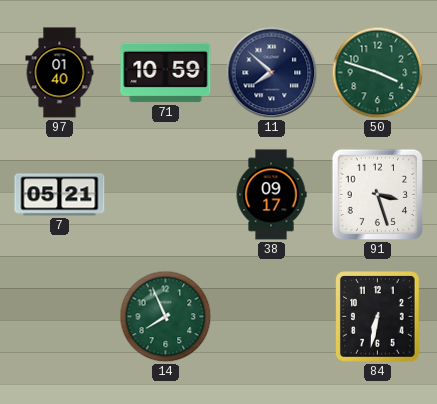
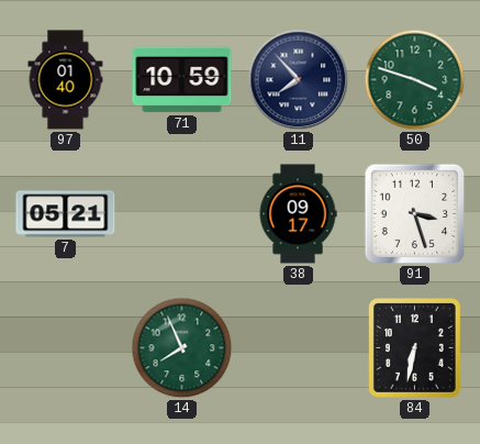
11: 7:52 -> 7:53
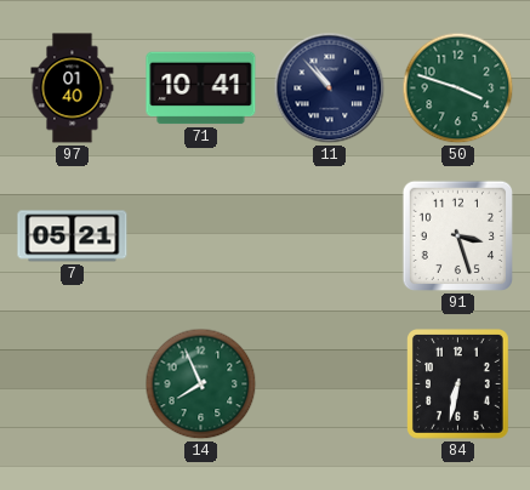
71: 10:59 -> 10:41
11: 7:53 -> 10:53
38: 09:17 -> none
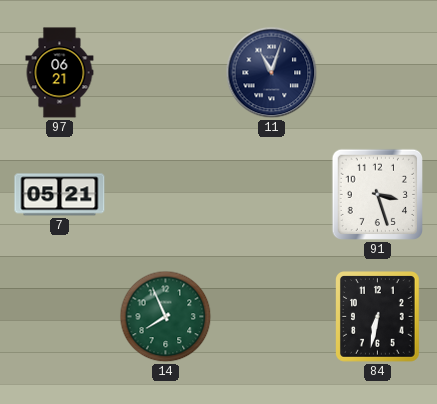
97: 01:40 -> 06:21
71: 10:41 -> none
11: 10:53 -> 11:03
50: 3:48 -> none
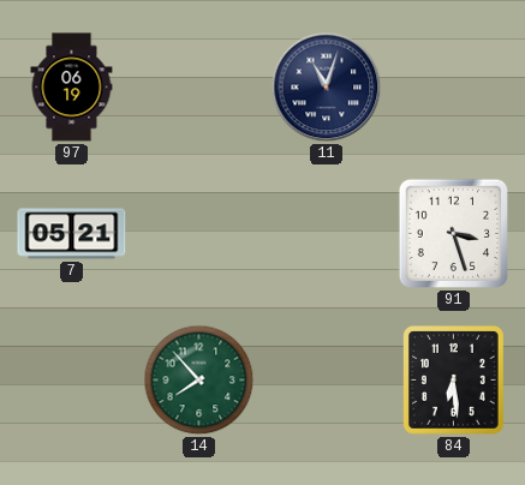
97: 06:21 -> 06:19
14: 7:56 -> 7:53
84: 6:32 -> 6:29
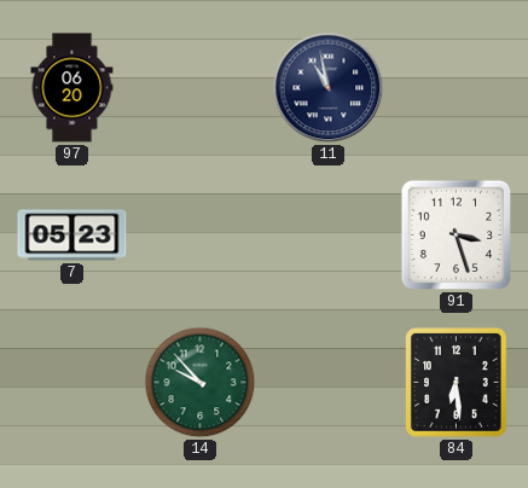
97: 06:19 -> 06:20
11: 11:03 -> 10:58
7: 05:21 -> 05:23
14: 7:53 -> 9:53
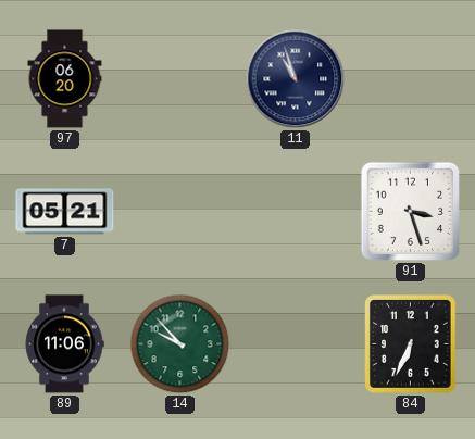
11: 10:58 -> 10:57
7: 05:23 -> 05:21
89: none -> 11:06
84: 6:29 -> 6:34
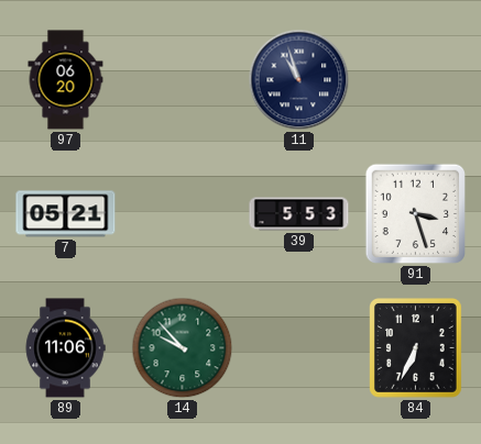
39: none -> 5:53
